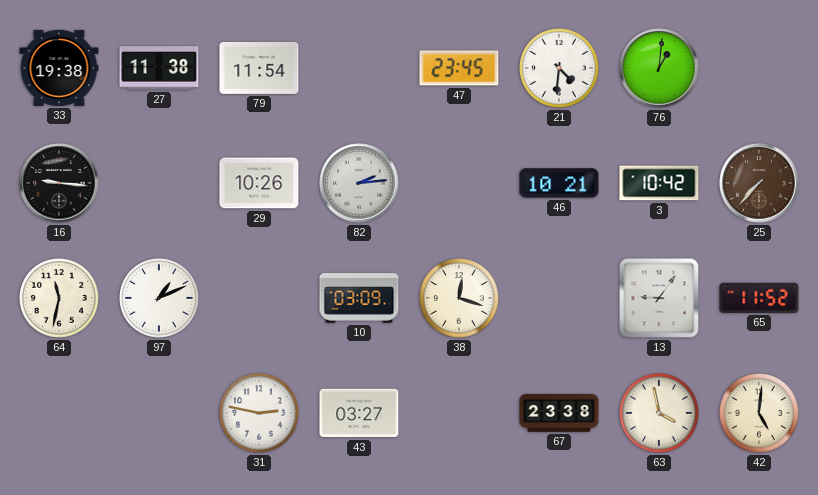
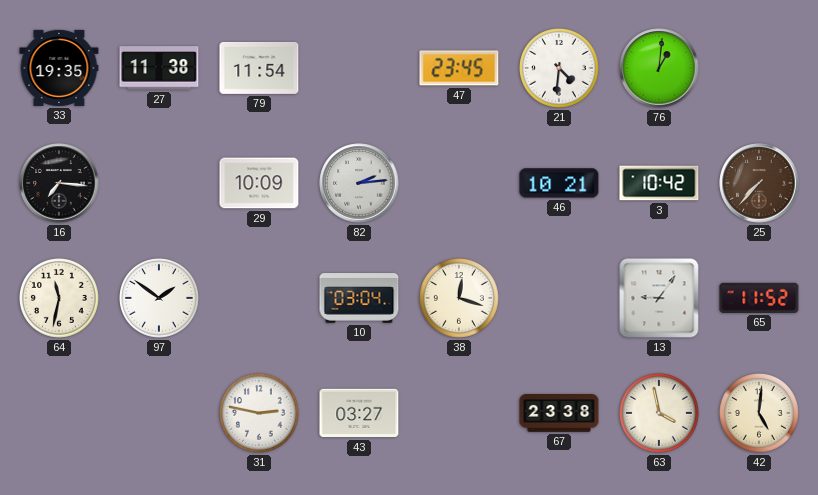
33: 19:38 -> 19:35
16: 9:16 -> 7:16
29: 10:26 -> 10:09
97: 1:11 -> 1:51
10: 03:09 -> 03:04
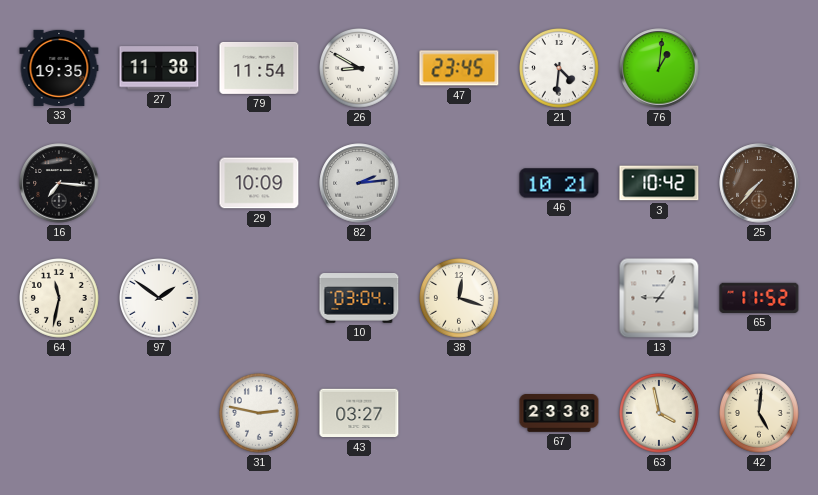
26: none -> 8:50
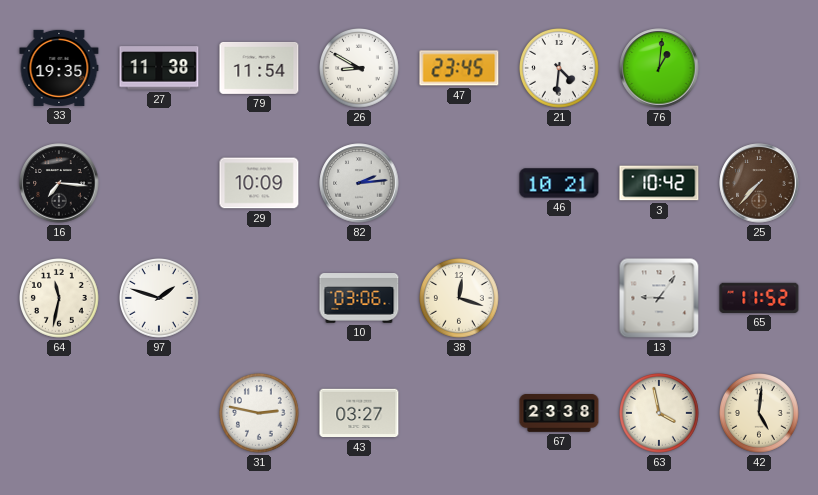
97: 1:51 -> 1:48
10: 03:04 -> 03:06
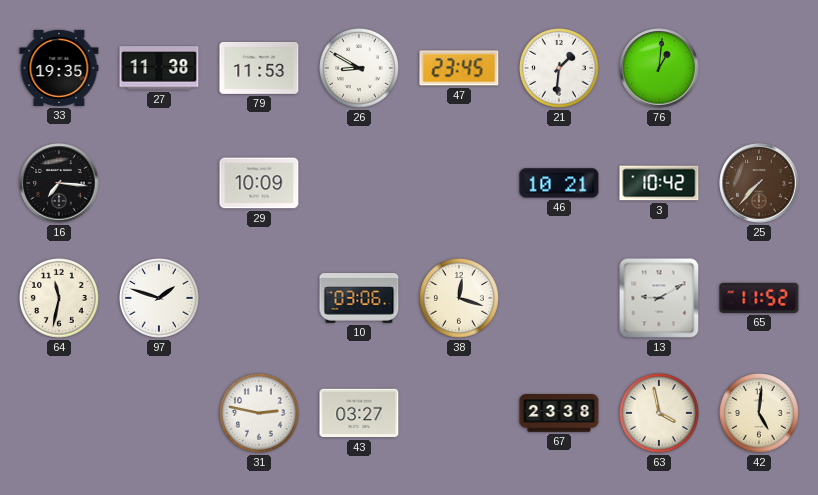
79: 11:54 -> 11:53
21: 4:31 -> 1:31
82: 2:14 -> none
13: 9:06 -> 9:10
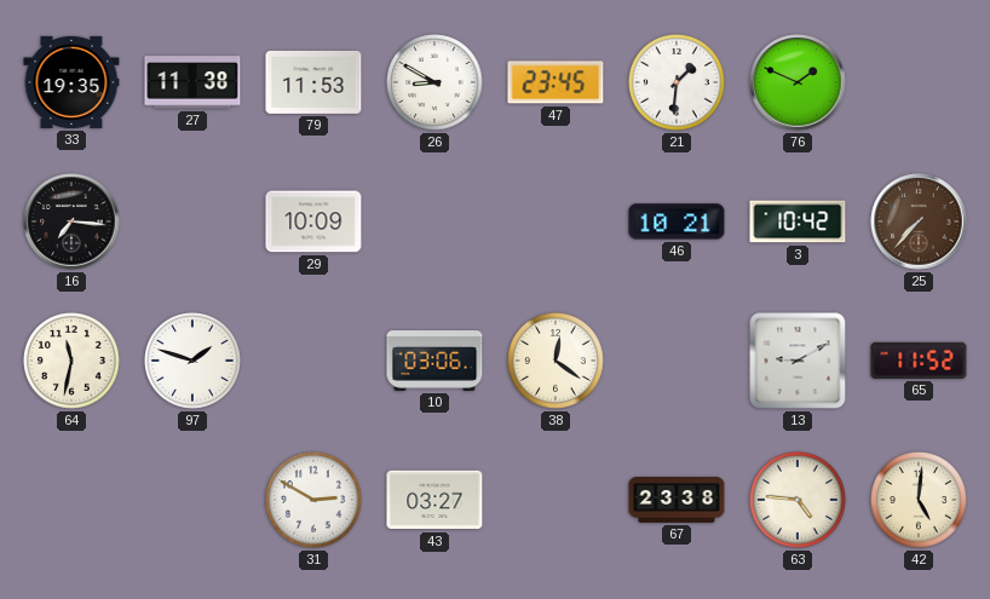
76: 1:01 -> 1:49
38: 12:18 -> 12:21
31: 2:47 -> 2:50
63: 3:58 -> 4:46
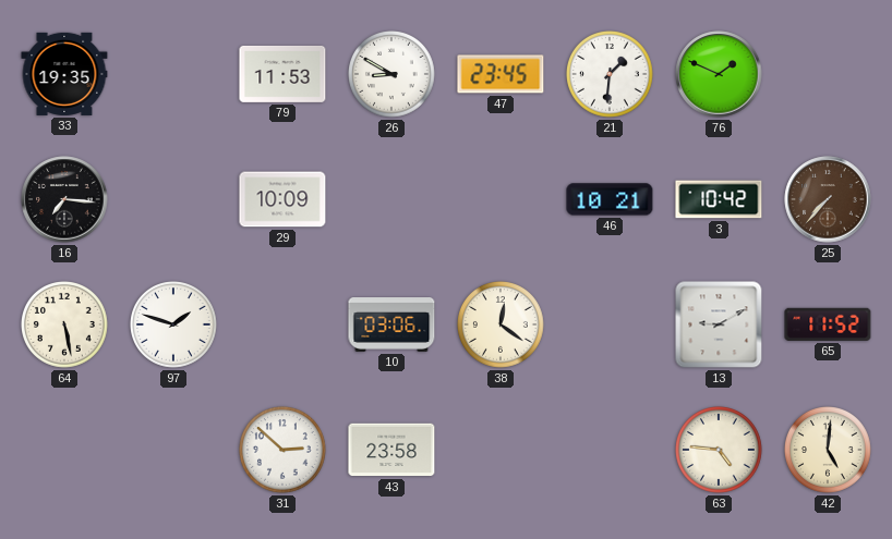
27: 11:38 -> none
64: 11:32 -> 5:28
31: 2:50 -> 2:52
43: 03:27 -> 23:58
67: 23:38 -> none
